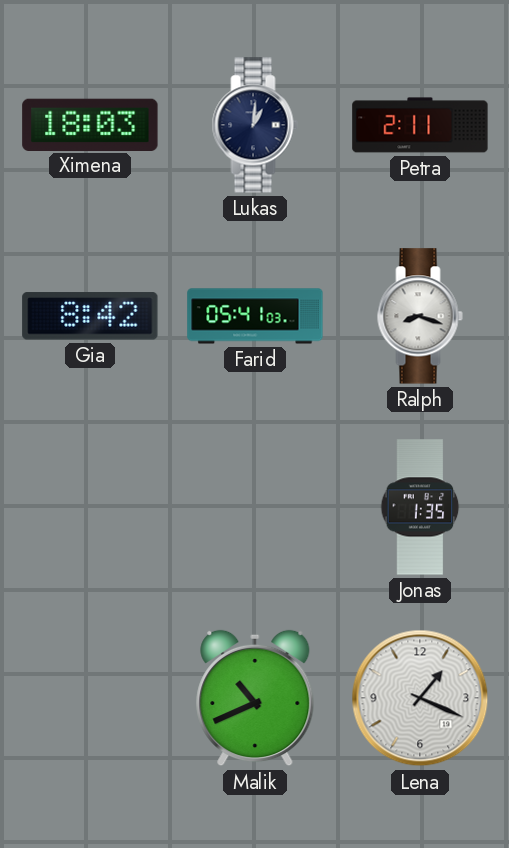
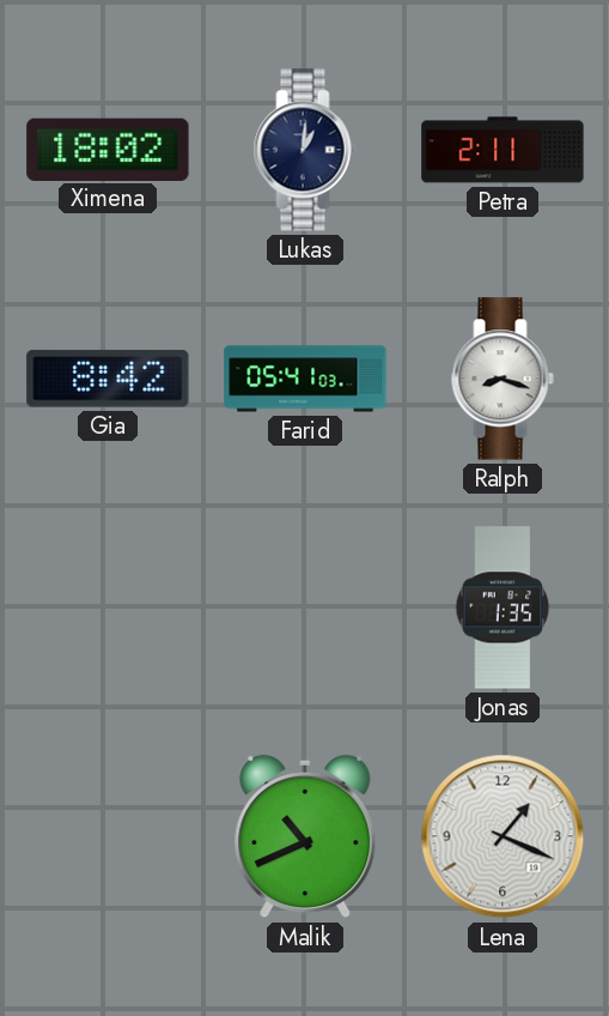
Ximena: 18:03 -> 18:02
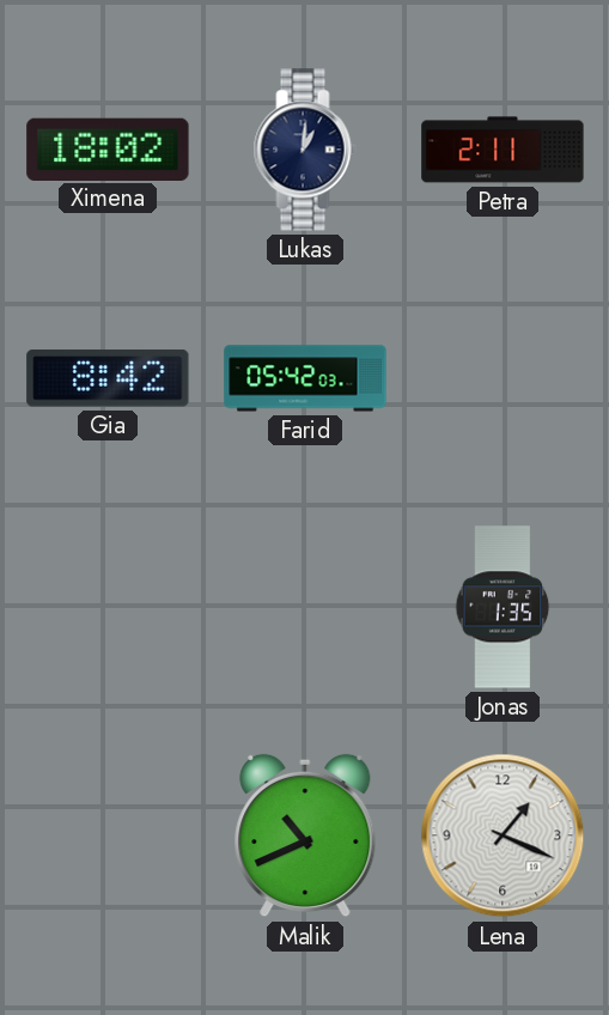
Farid: 05:41 -> 05:42
Ralph: 8:18 -> none
